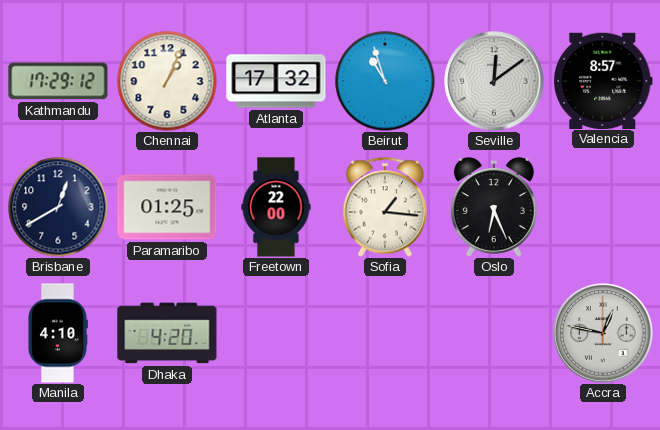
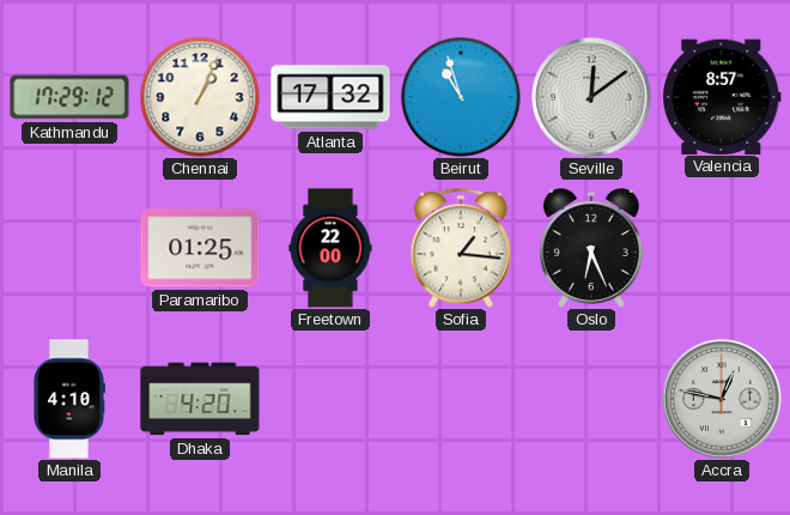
Brisbane: 12:40 -> none
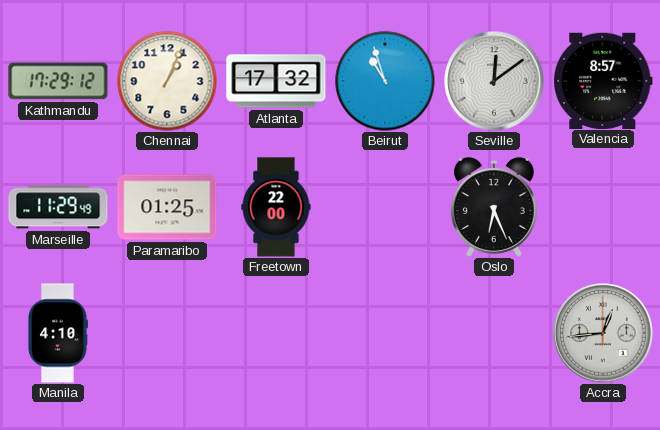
Marseille: none -> 11:29
Sofia: 1:16 -> none
Dhaka: 4:20 -> none
Accra: 12:47 -> 12:44
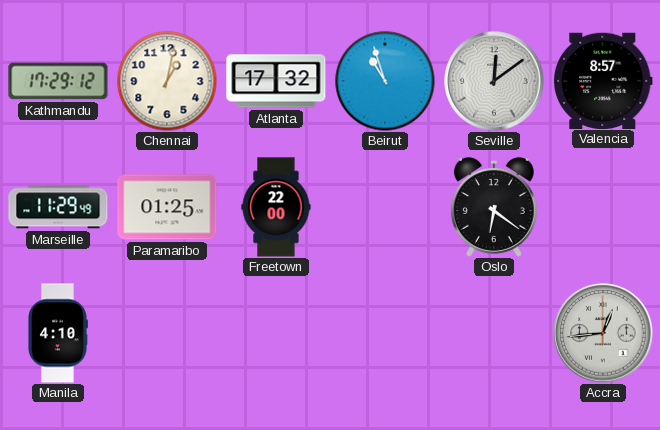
Chennai: 1:04 -> 1:02
Oslo: 6:26 -> 6:21
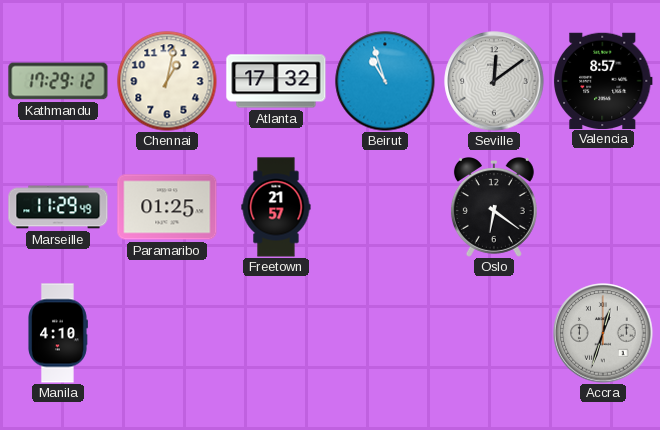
Freetown: 22:00 -> 21:57
Accra: 12:44 -> 12:33
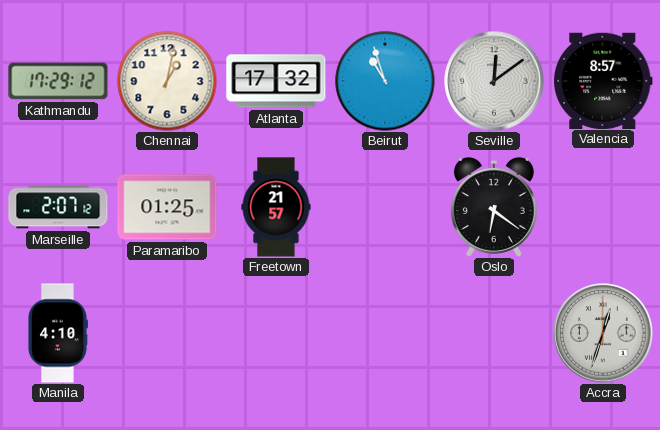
Marseille: 11:29 -> 2:07
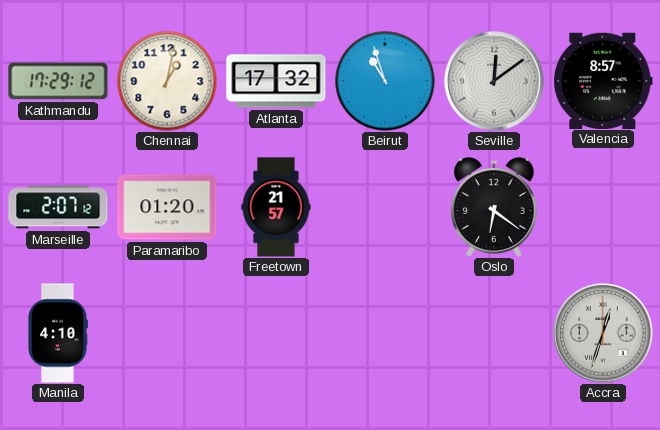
Paramaribo: 01:25 -> 01:20
